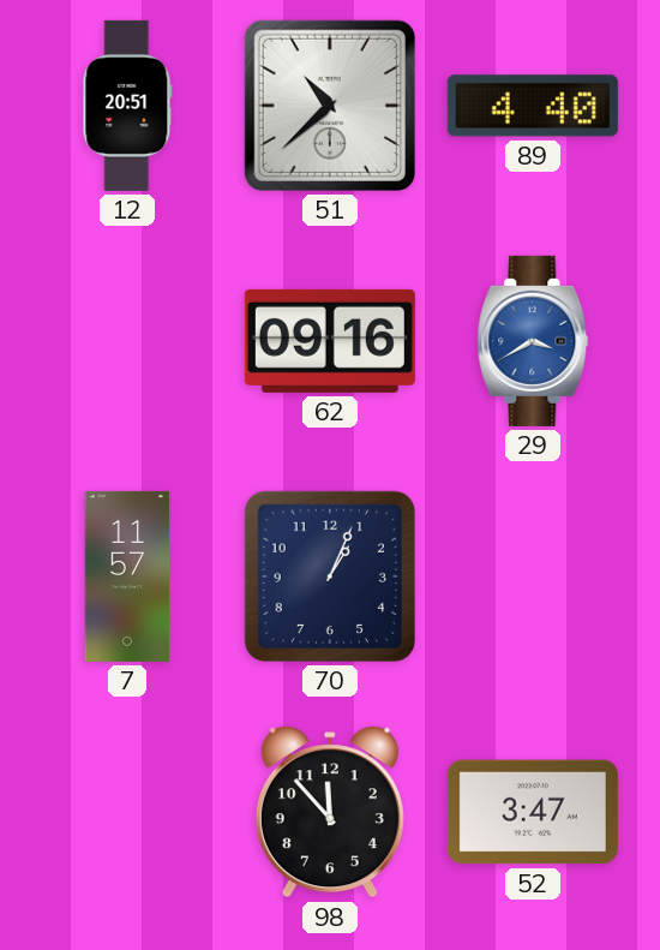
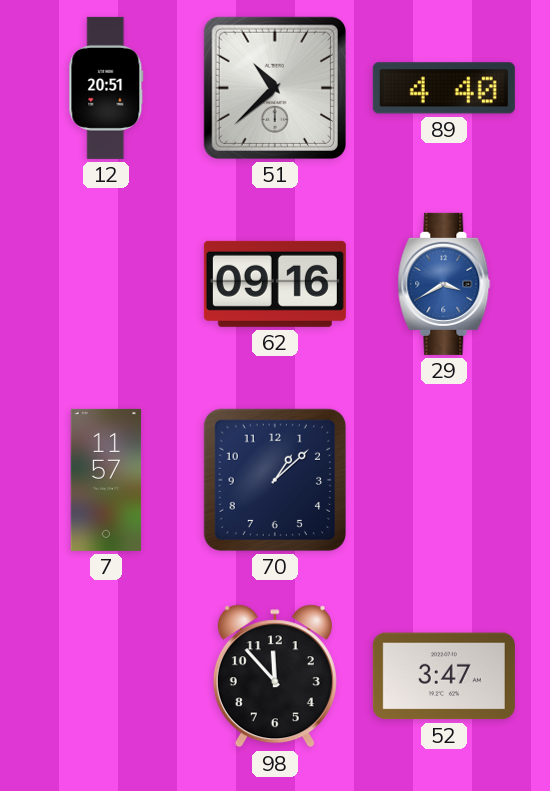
70: 1:04 -> 1:08
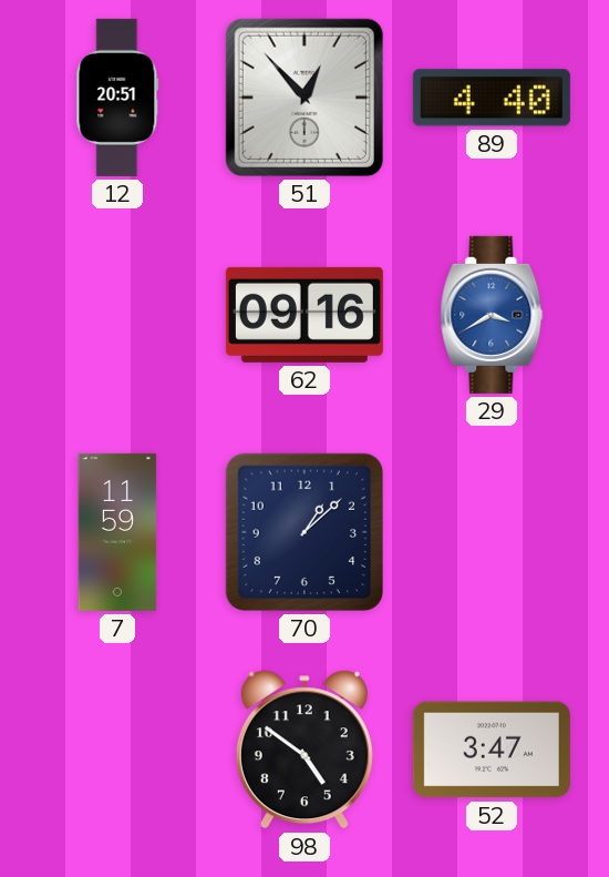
51: 10:38 -> 12:53
7: 11:57 -> 11:59
98: 11:53 -> 4:51
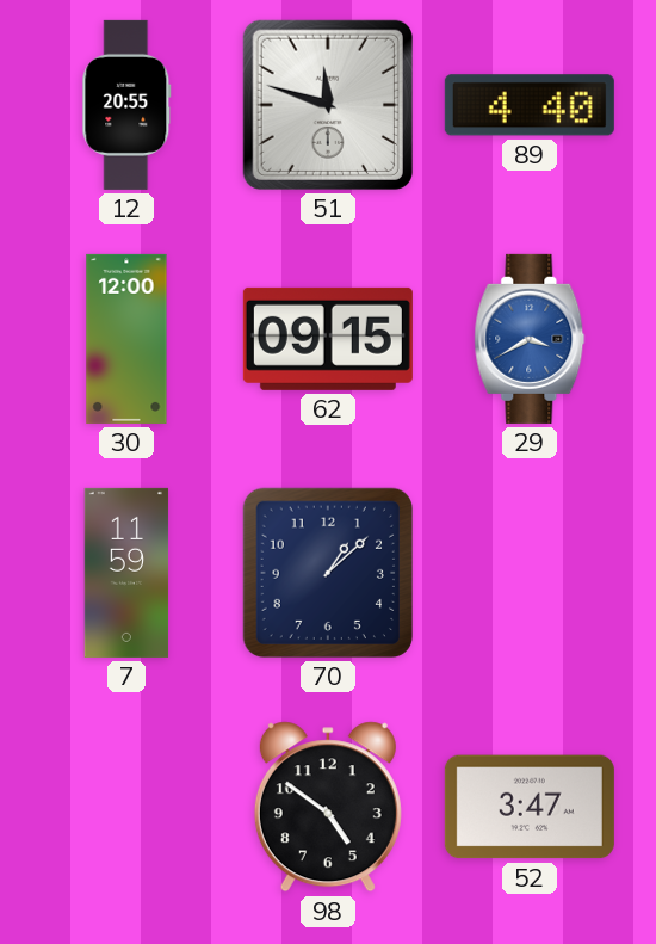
12: 20:51 -> 20:55
51: 12:53 -> 11:48
30: none -> 12:00
62: 09:16 -> 09:15
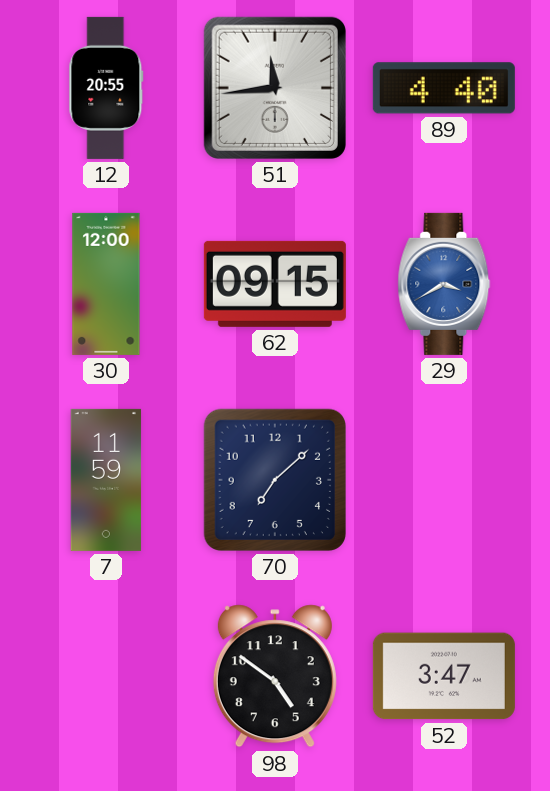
51: 11:48 -> 11:44
70: 1:08 -> 7:08
